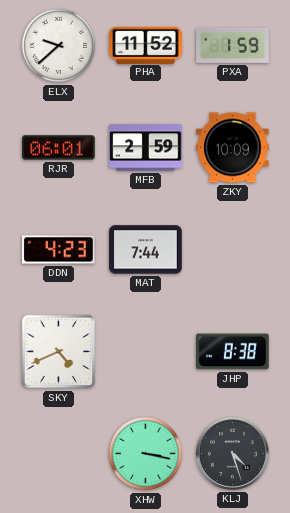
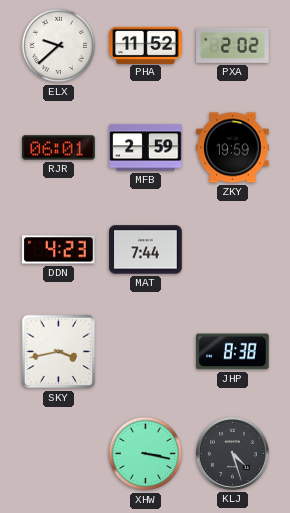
PXA: 1:59 -> 2:02
ZKY: 10:09 -> 19:59
SKY: 4:41 -> 3:43
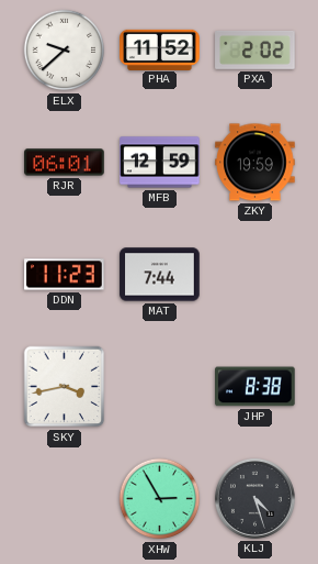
MFB: 2:59 -> 12:59
DDN: 4:23 -> 11:23
XHW: 3:17 -> 2:55
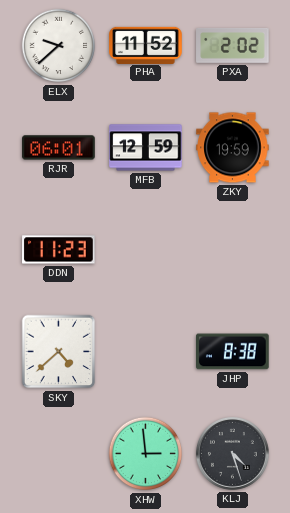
MAT: 7:44 -> none
SKY: 3:43 -> 4:38
XHW: 2:55 -> 2:59
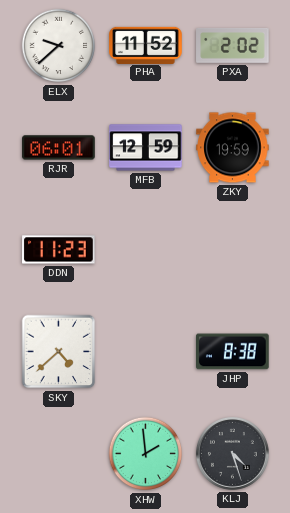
XHW: 2:59 -> 1:59
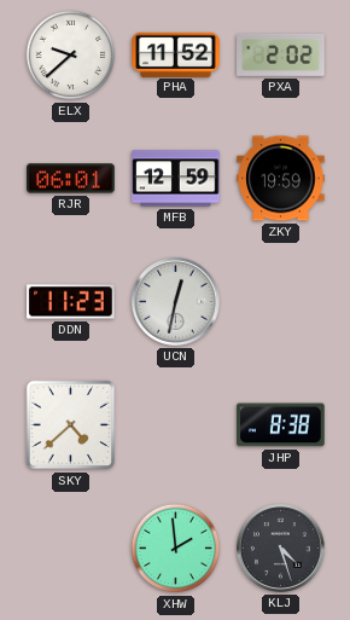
UCN: none -> 12:32
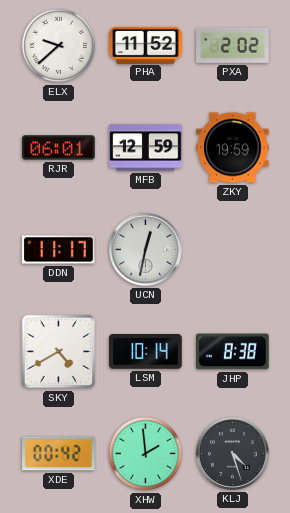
DDN: 11:23 -> 11:17
SKY: 4:38 -> 4:40
LSM: none -> 10:14
XDE: none -> 00:42
